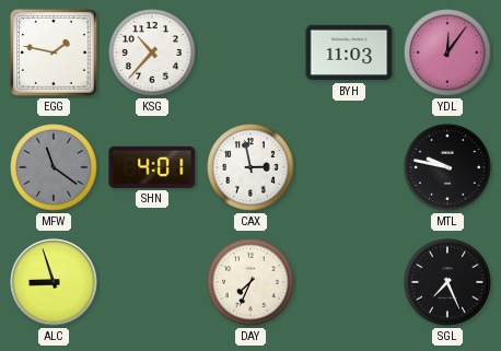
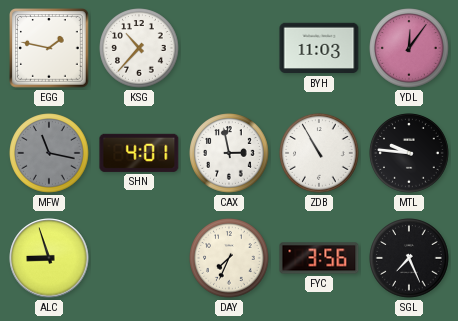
MFW: 11:21 -> 11:17
ZDB: none -> 10:55
MTL: 9:47 -> 9:46
FYC: none -> 3:56
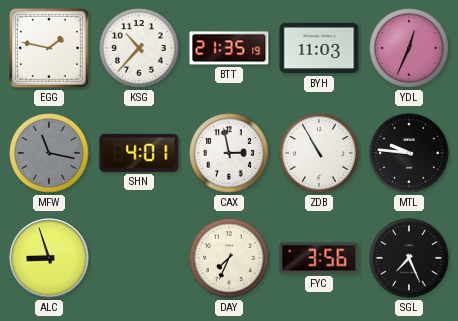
BTT: none -> 21:35
YDL: 12:06 -> 12:34
